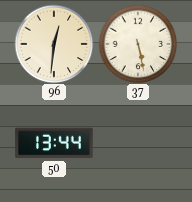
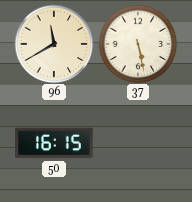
96: 12:31 -> 11:40
50: 13:44 -> 16:15
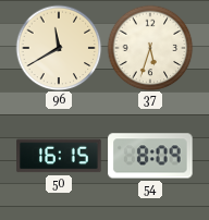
37: 5:28 -> 5:33
54: none -> 8:09
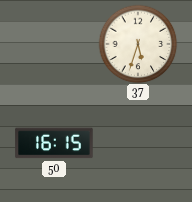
96: 11:40 -> none
54: 8:09 -> none
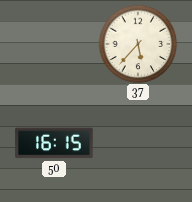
37: 5:33 -> 5:37
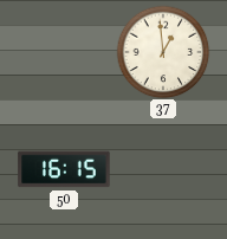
37: 5:37 -> 12:59
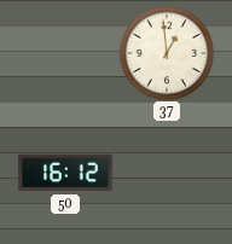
50: 16:15 -> 16:12
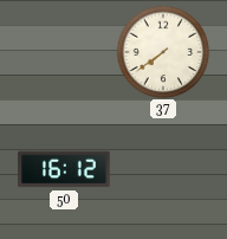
37: 12:59 -> 7:39
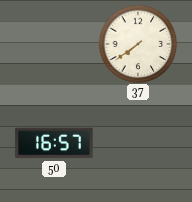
50: 16:12 -> 16:57
